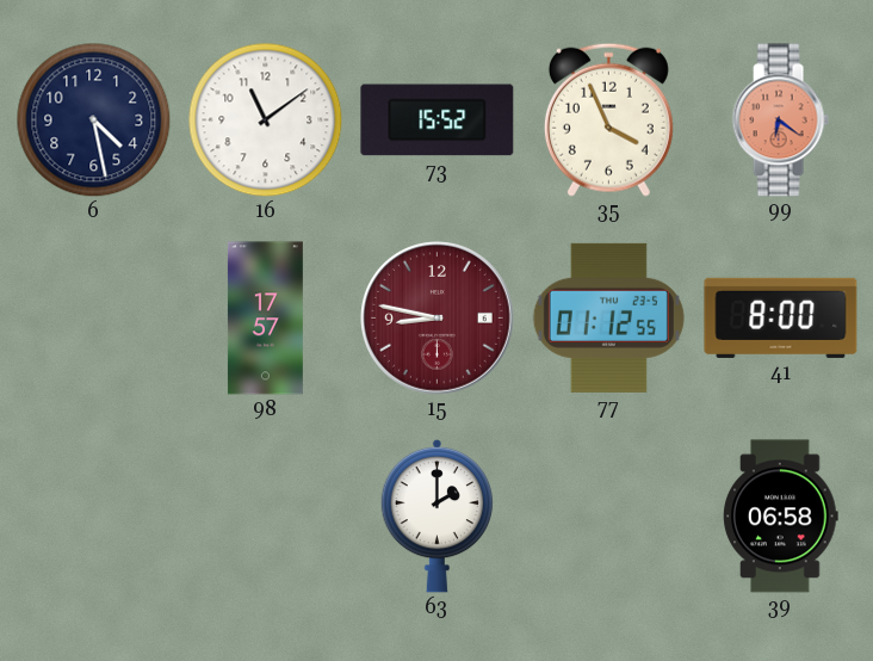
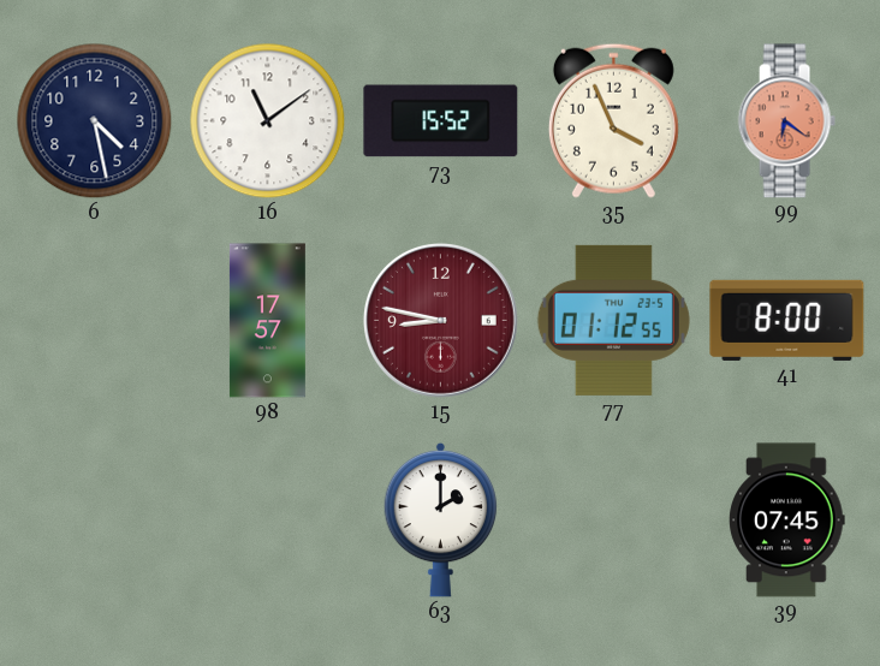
39: 06:58 -> 07:45
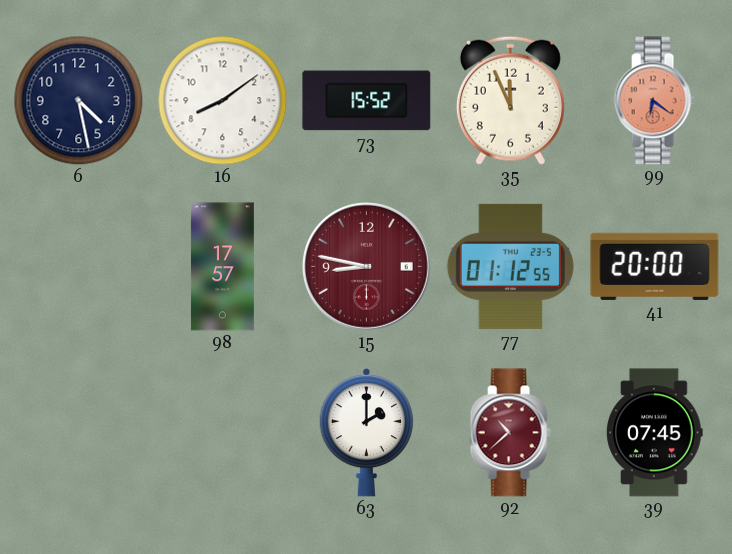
16: 11:09 -> 8:09
35: 3:56 -> 11:56
41: 8:00 -> 20:00
92: none -> 10:38
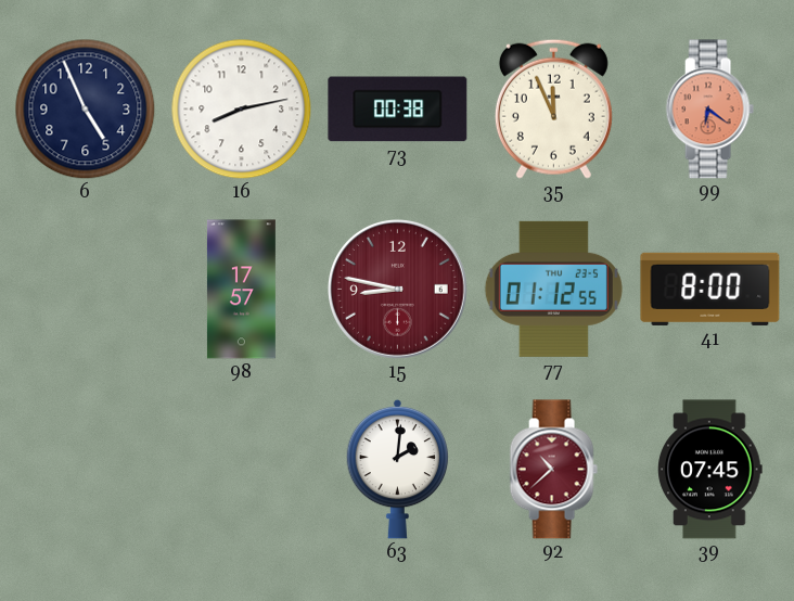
6: 4:28 -> 4:56
16: 8:09 -> 8:13
73: 15:52 -> 00:38
41: 20:00 -> 8:00
63: 2:00 -> 2:01
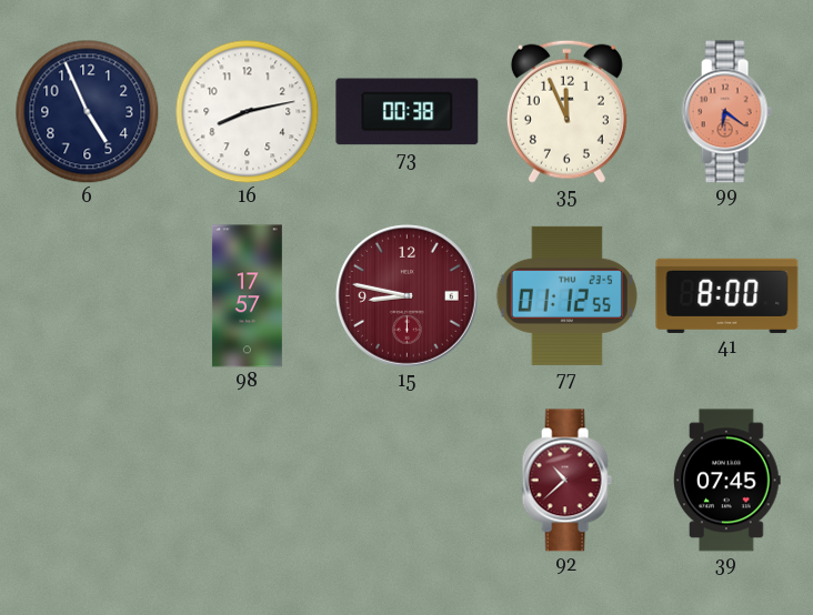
63: 2:01 -> none
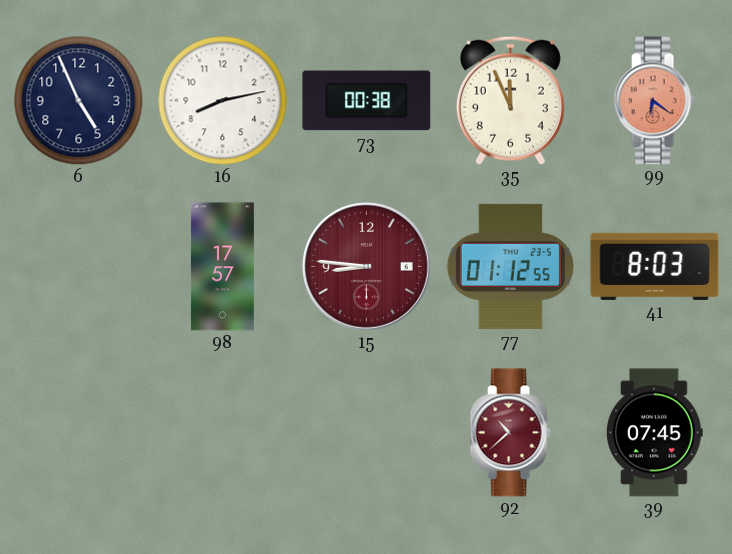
15: 8:47 -> 8:46
41: 8:00 -> 8:03
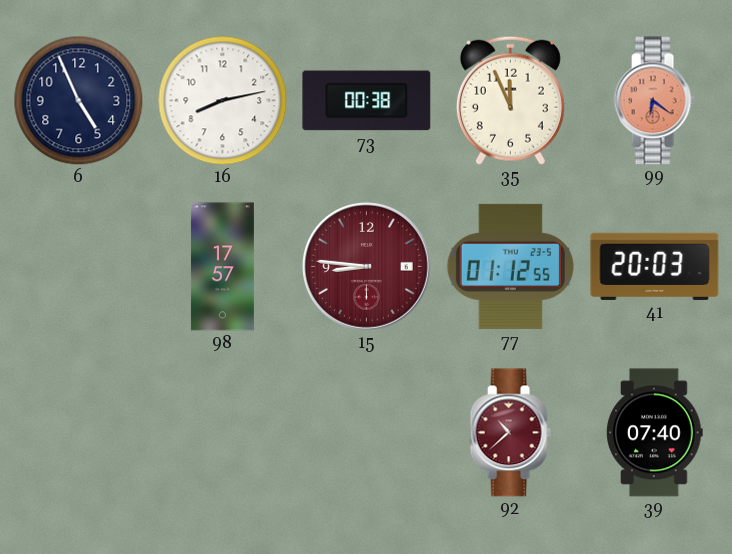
41: 8:03 -> 20:03
39: 07:45 -> 07:40
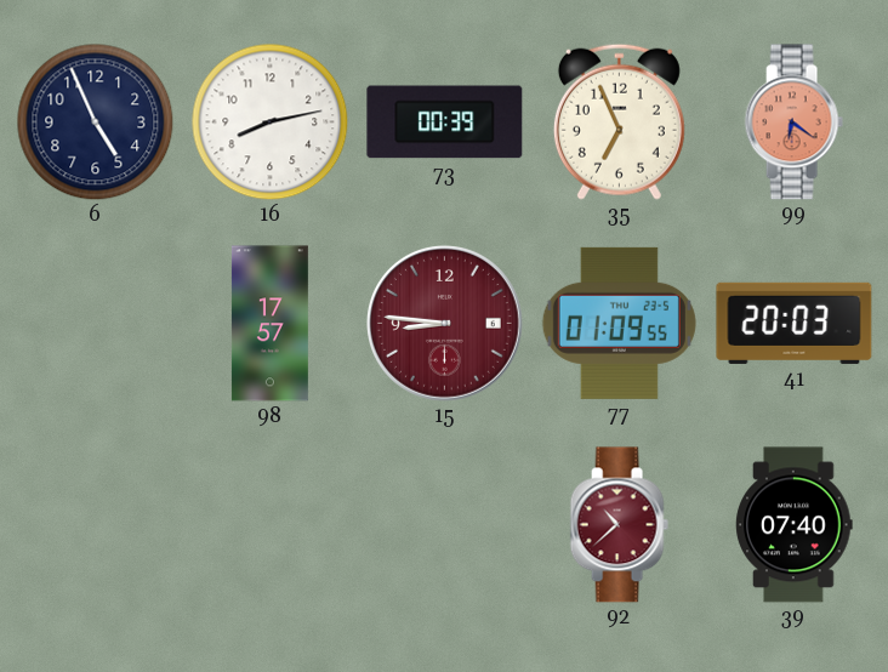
73: 00:38 -> 00:39
35: 11:56 -> 6:56
77: 01:12 -> 01:09
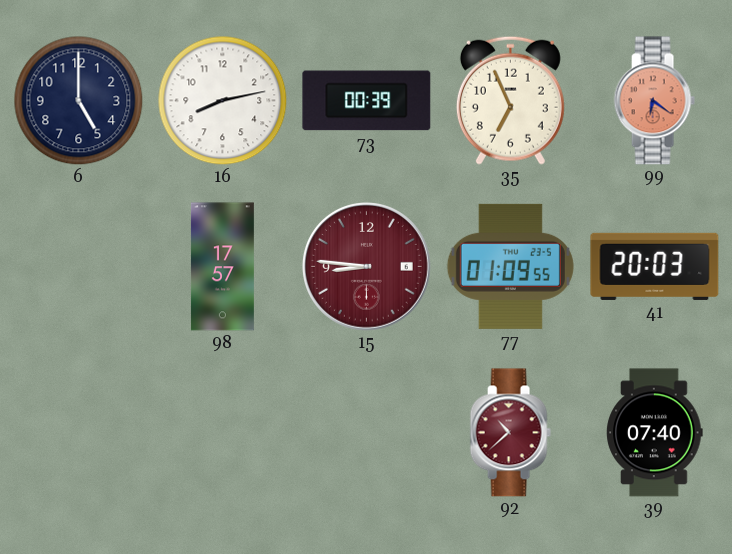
6: 4:56 -> 5:00
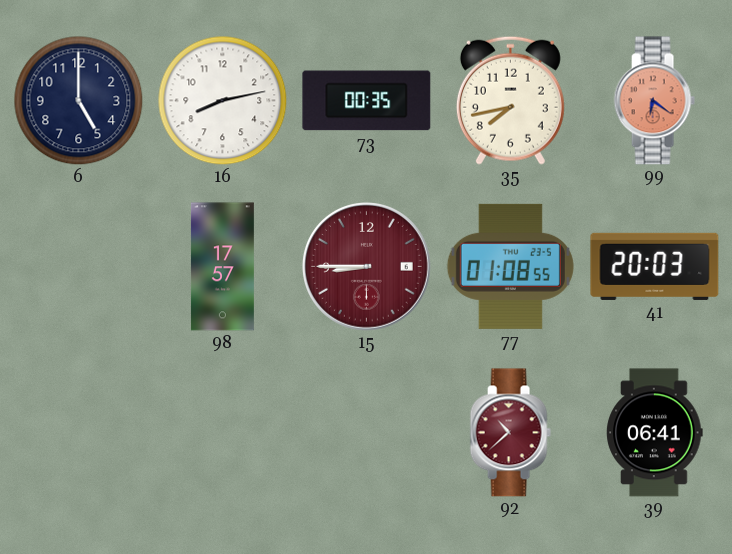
73: 00:39 -> 00:35
35: 6:56 -> 7:43
15: 8:46 -> 8:45
77: 01:09 -> 01:08
39: 07:40 -> 06:41
